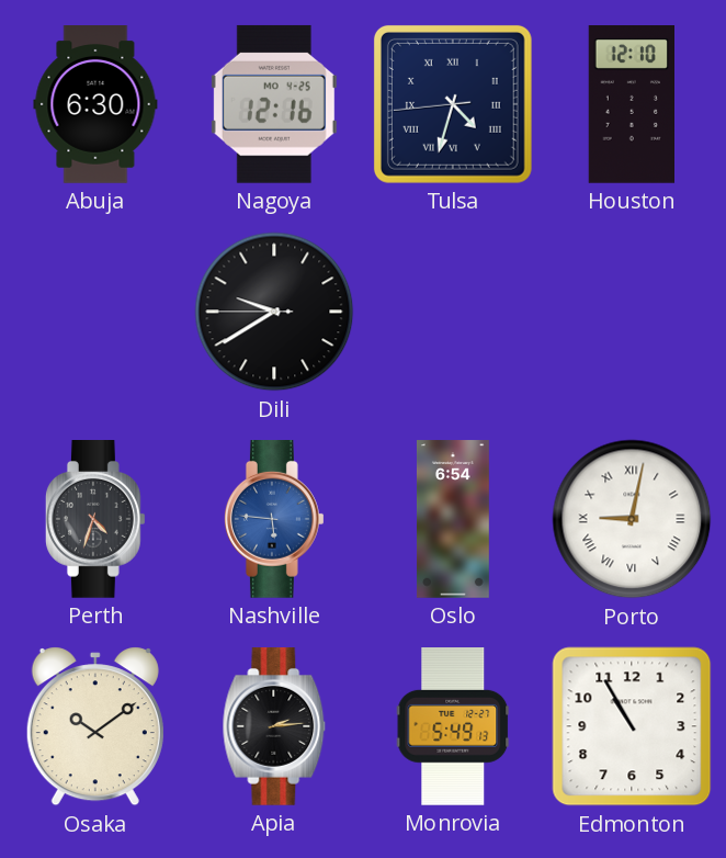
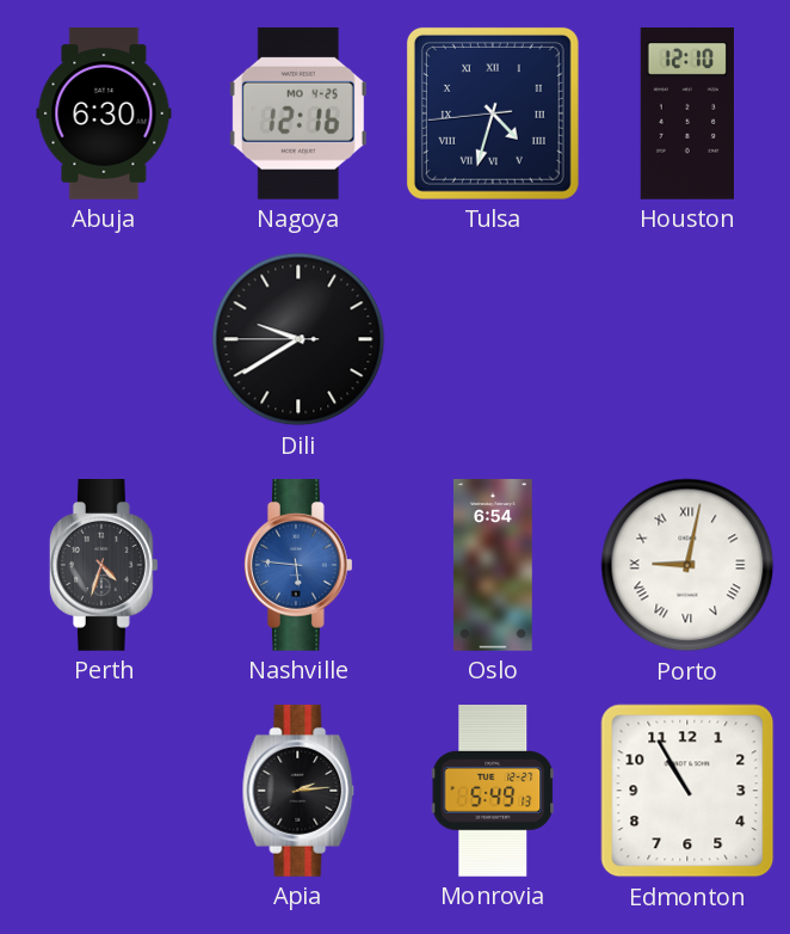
Osaka: 10:09 -> none
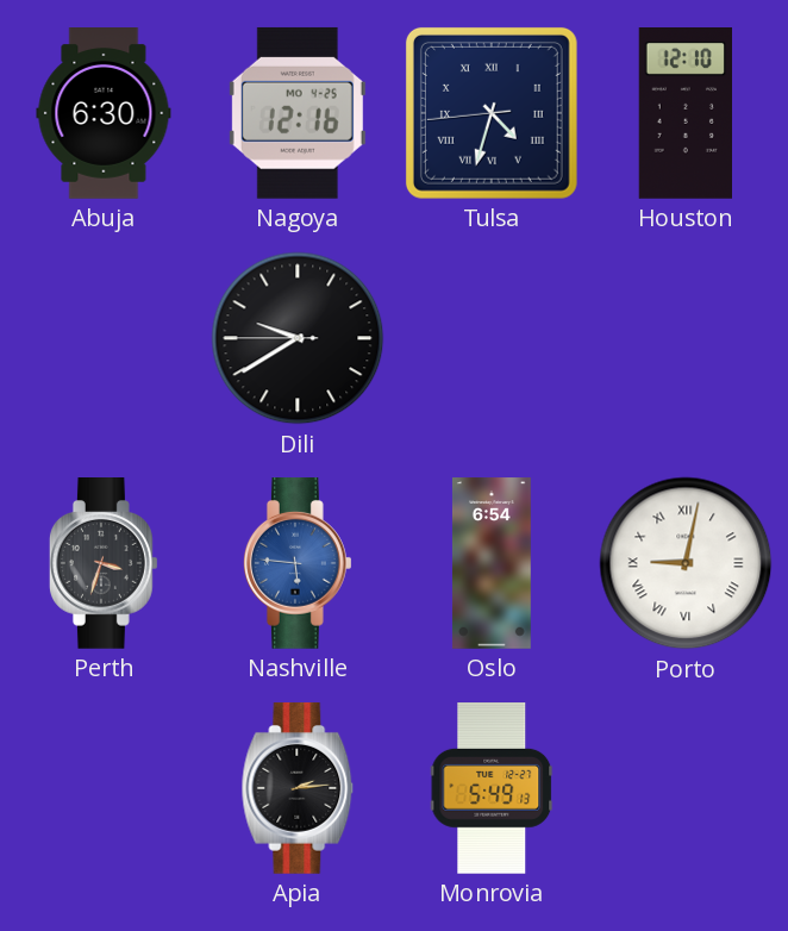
Perth: 4:33 -> 3:33
Edmonton: 10:55 -> none
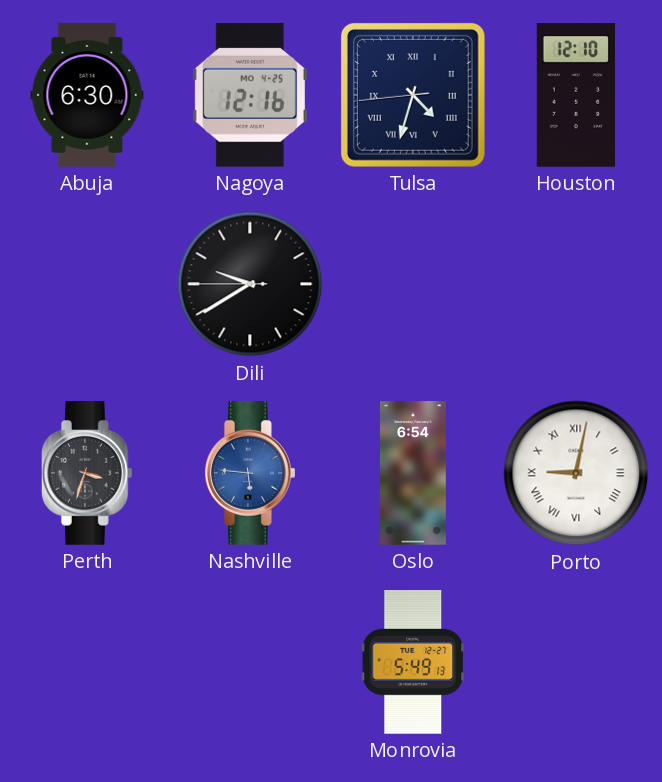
Apia: 2:14 -> none
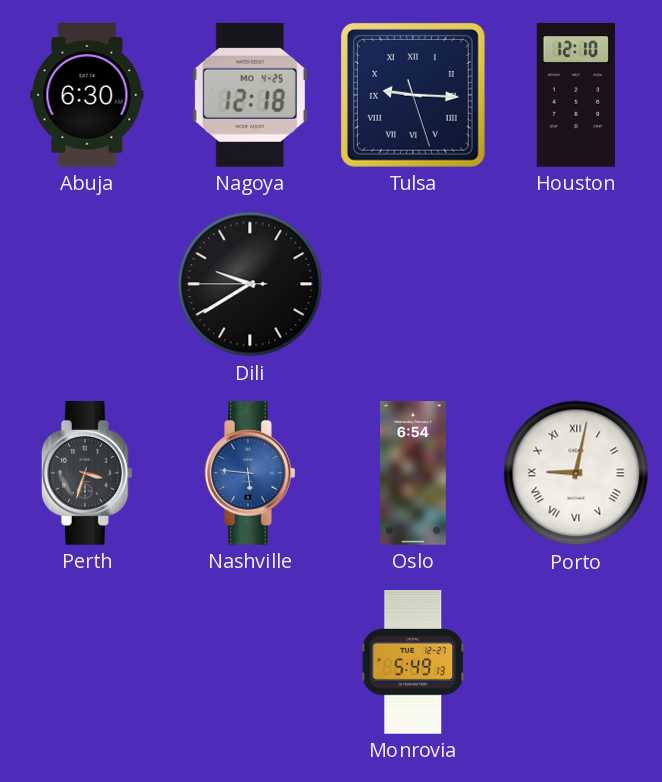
Nagoya: 12:16 -> 12:18
Tulsa: 4:32 -> 9:15
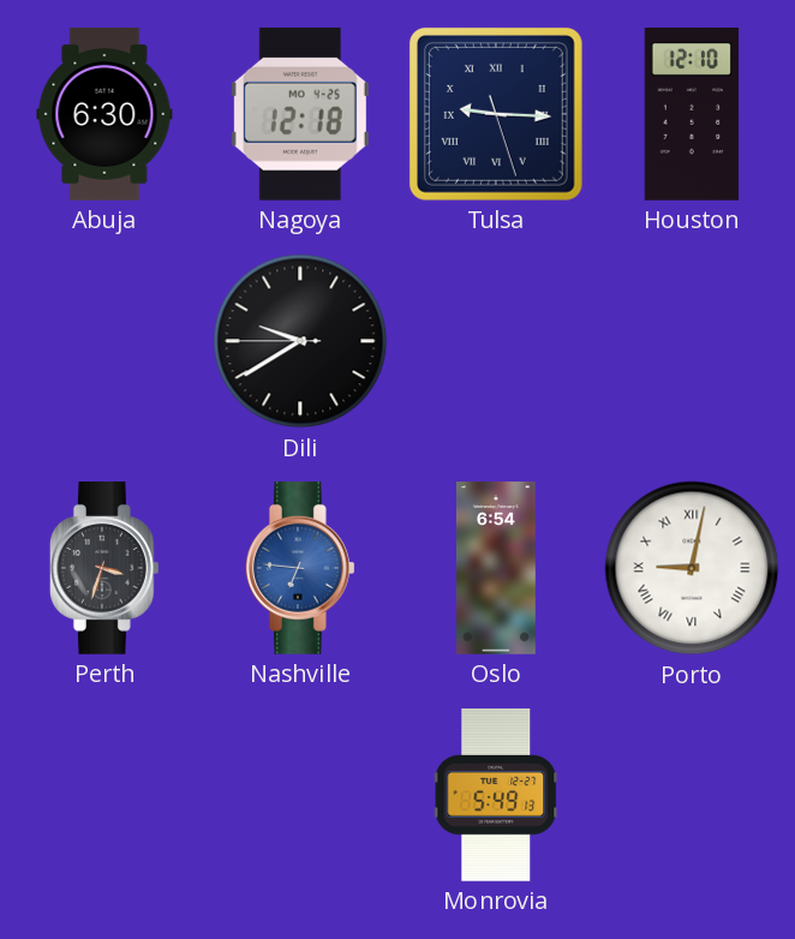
Nashville: 5:46 -> 6:46
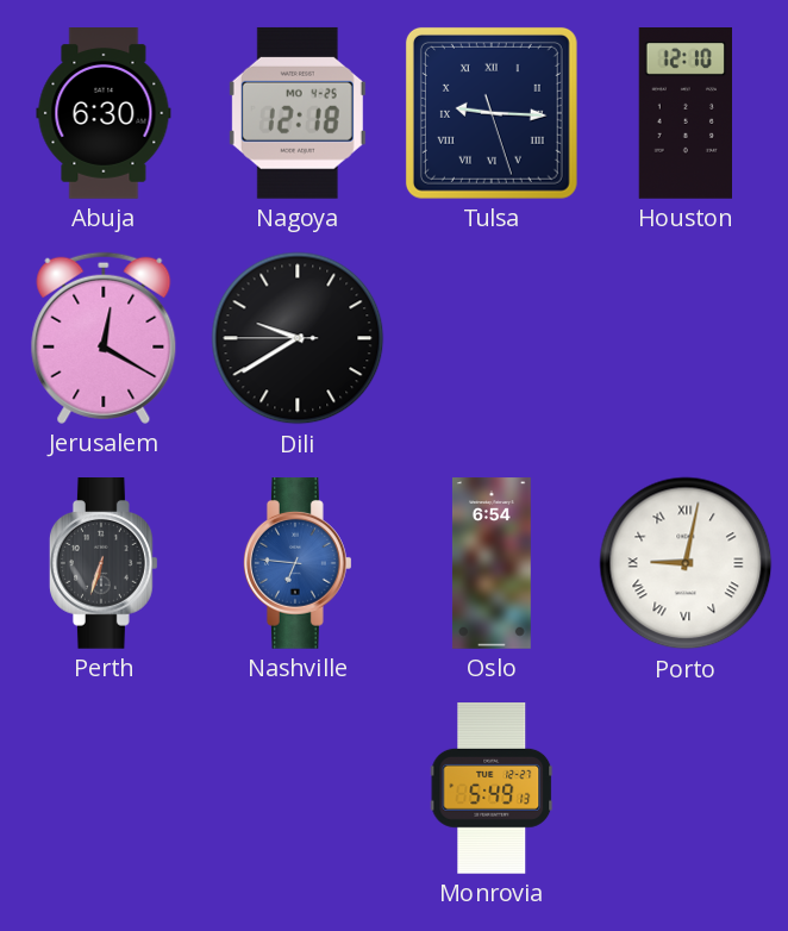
Jerusalem: none -> 12:20
Perth: 3:33 -> 6:33
